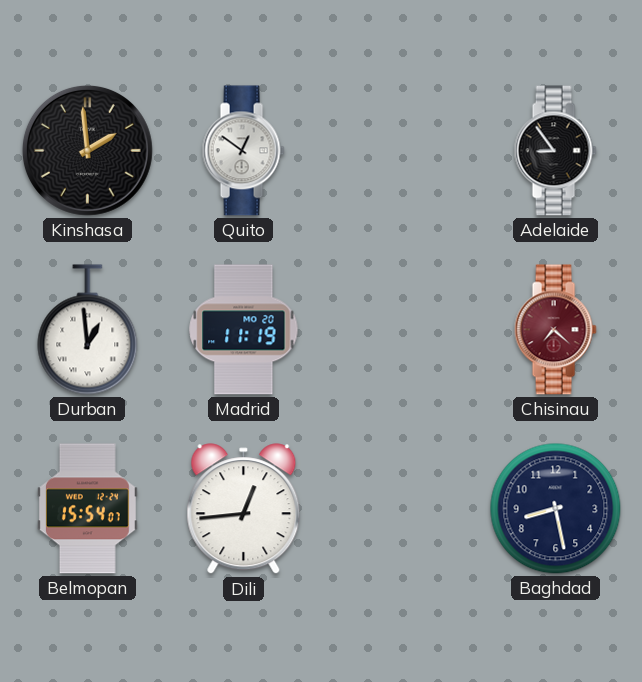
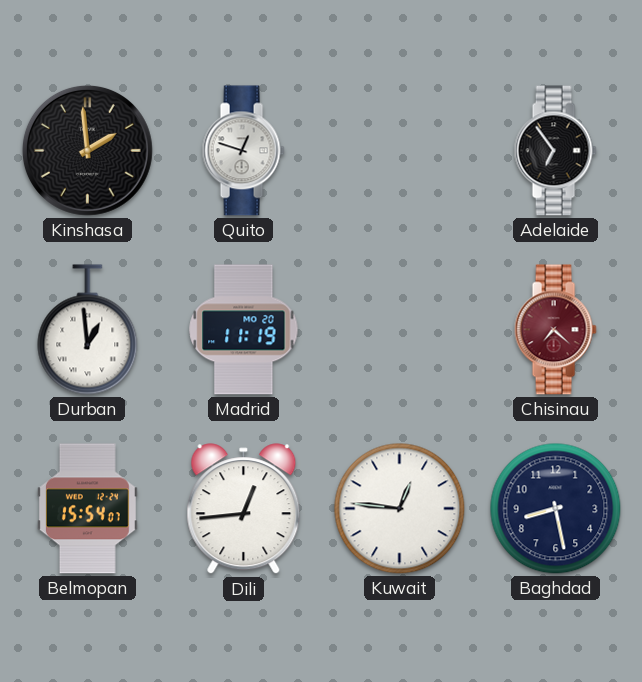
Quito: 12:51 -> 12:48
Adelaide: 8:54 -> 6:54
Kuwait: none -> 12:46
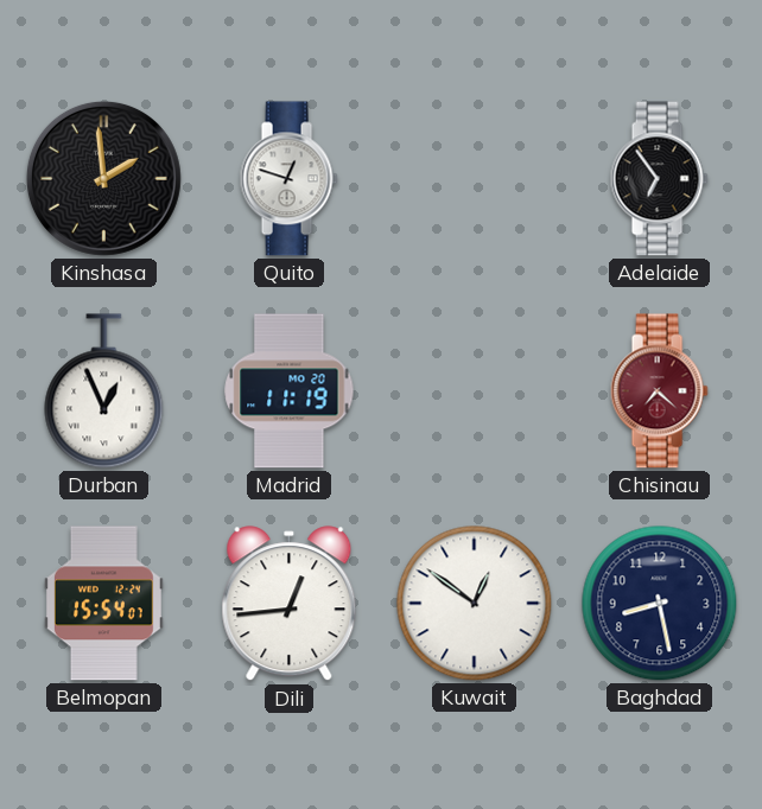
Durban: 12:59 -> 12:56
Kuwait: 12:46 -> 12:51
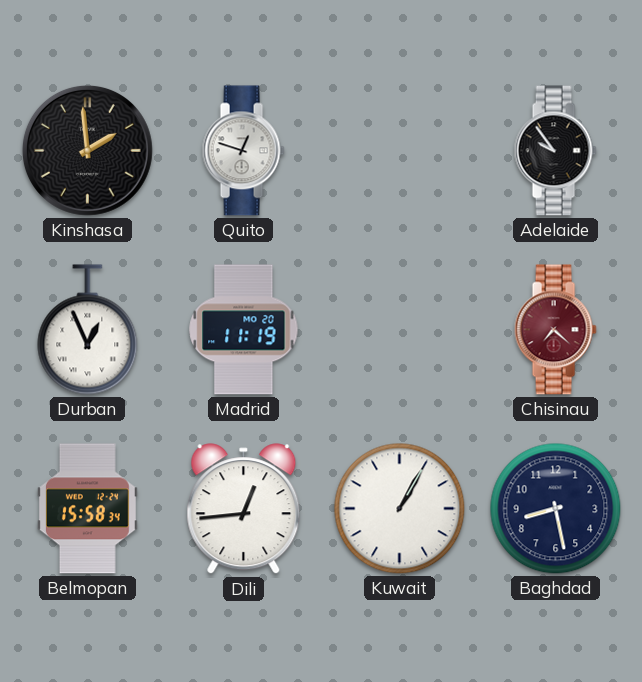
Adelaide: 6:54 -> 9:54
Belmopan: 15:54 -> 15:58
Kuwait: 12:51 -> 1:05
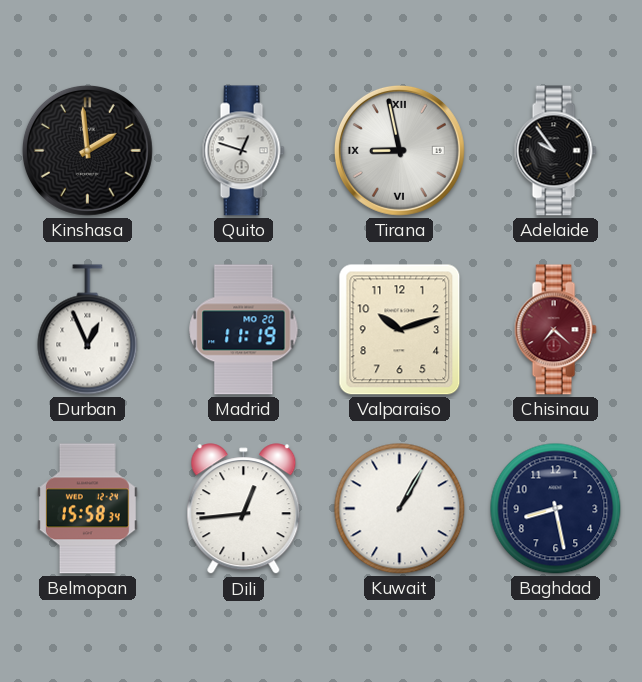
Tirana: none -> 8:58
Valparaiso: none -> 10:12
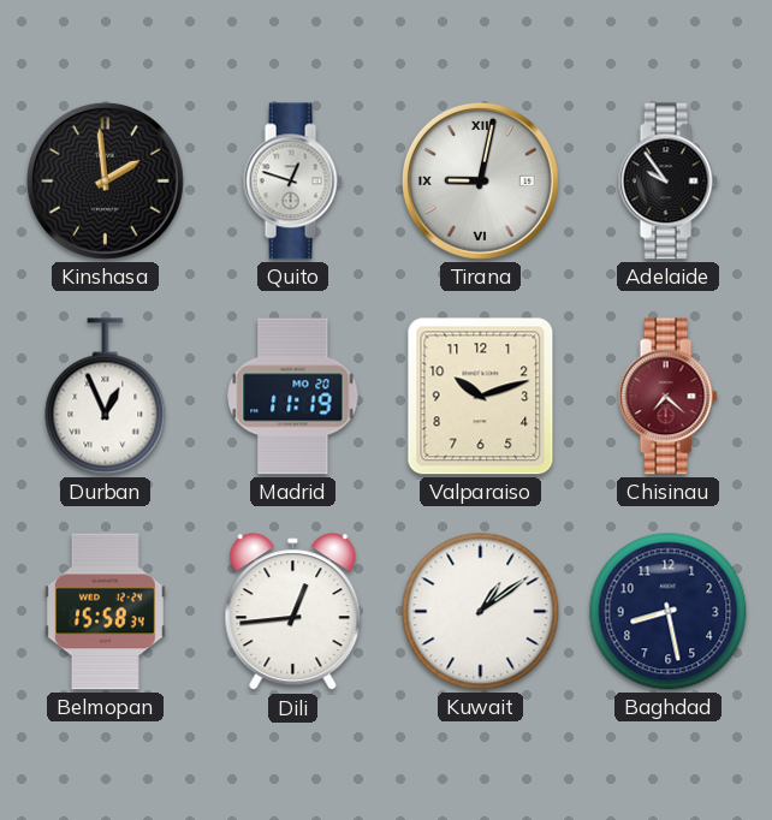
Tirana: 8:58 -> 9:02
Kuwait: 1:05 -> 1:09
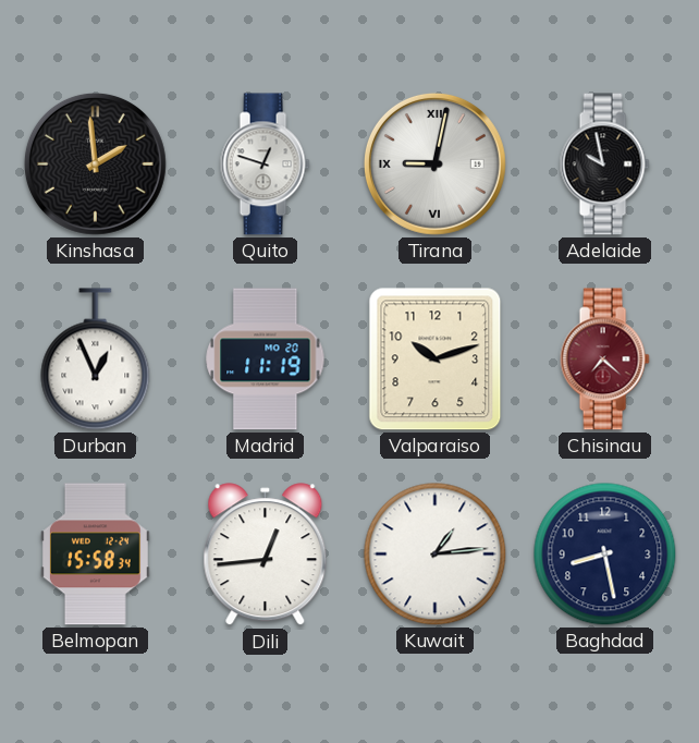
Adelaide: 9:54 -> 9:58
Kuwait: 1:09 -> 1:14
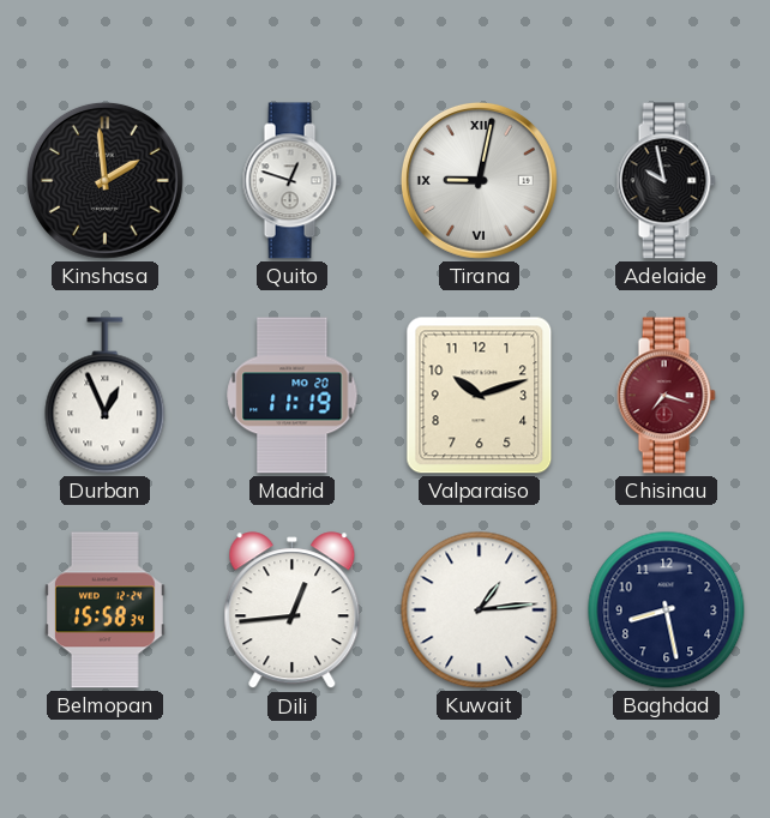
Chisinau: 7:22 -> 7:18
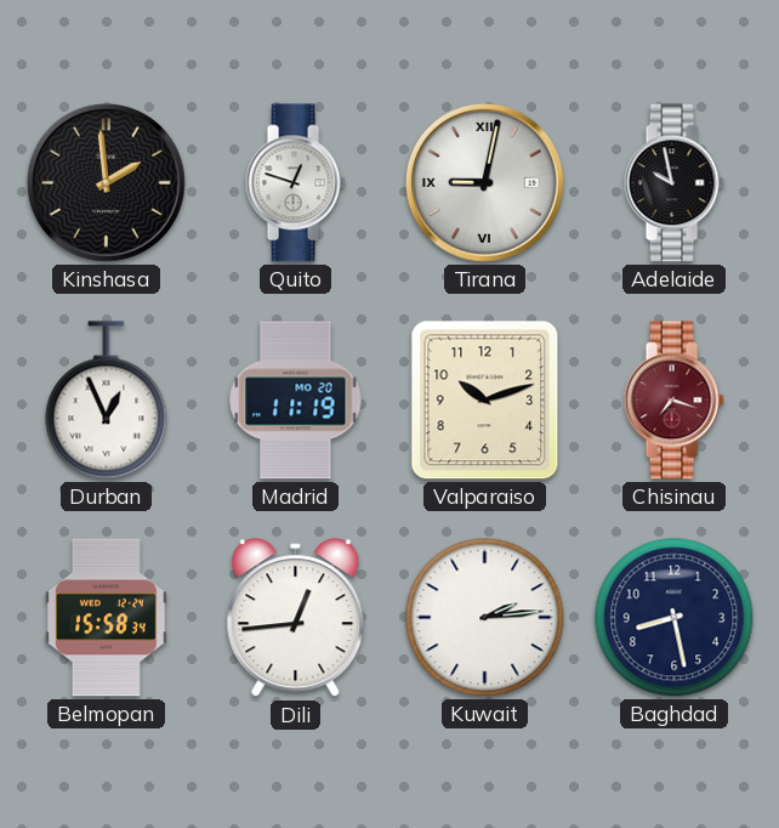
Kuwait: 1:14 -> 2:14
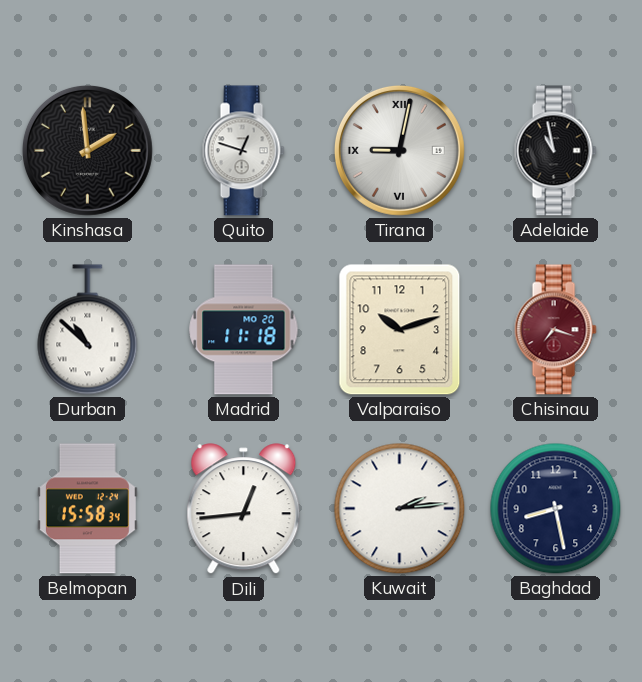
Adelaide: 9:58 -> 10:58
Durban: 12:56 -> 10:52
Madrid: 11:19 -> 11:18
